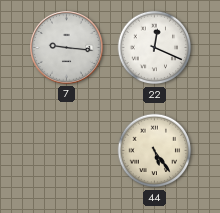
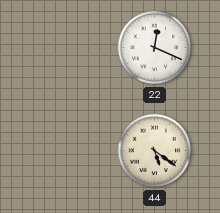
7: 9:16 -> none
44: 5:24 -> 5:21
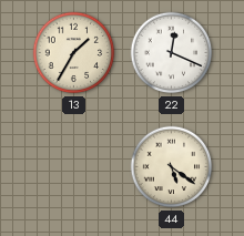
13: none -> 1:35
